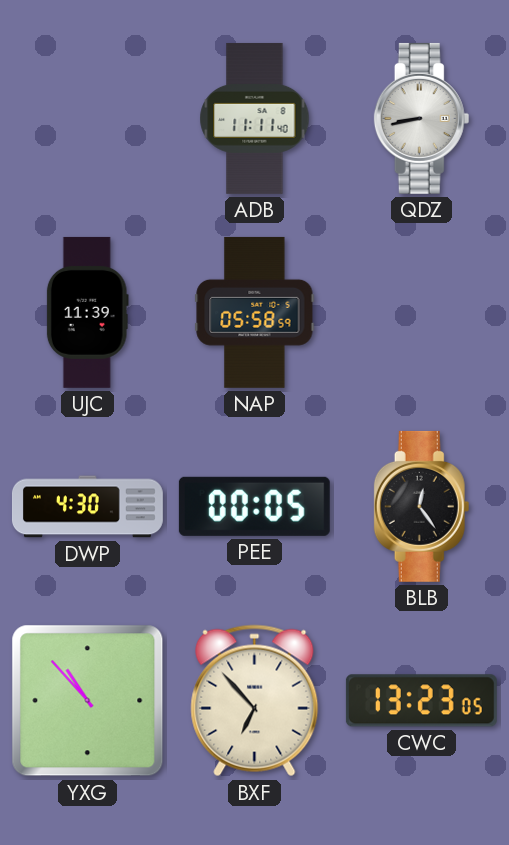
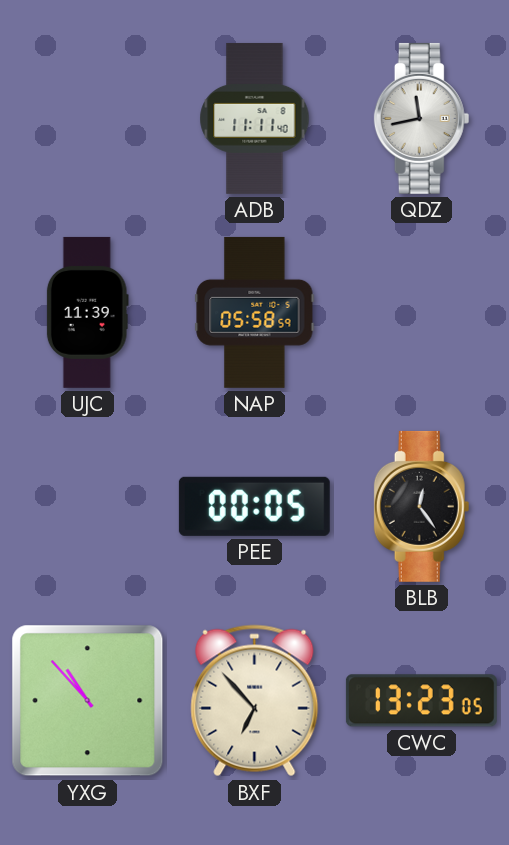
QDZ: 8:43 -> 11:43
DWP: 4:30 -> none
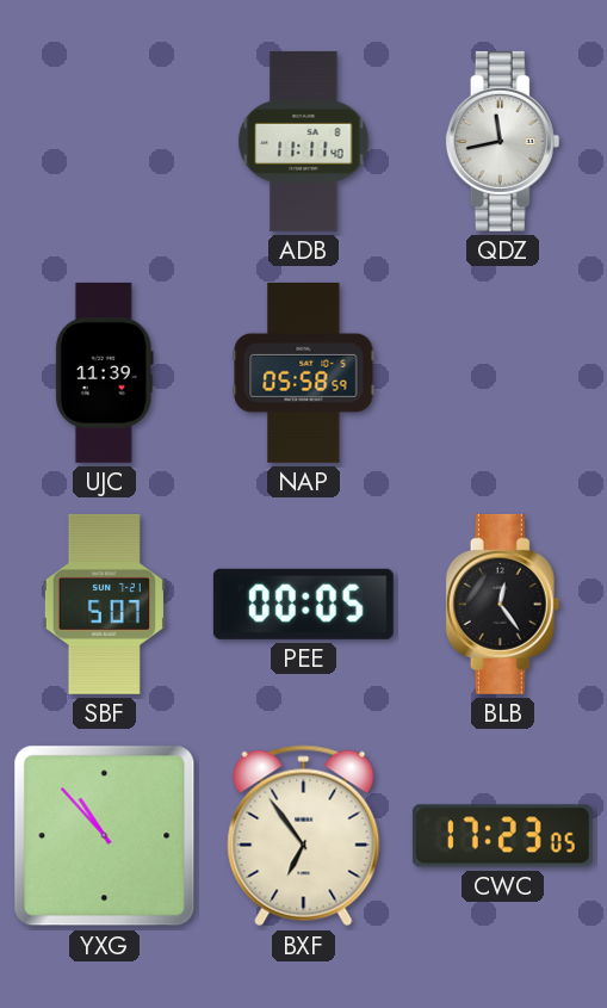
SBF: none -> 5:07
BXF: 6:53 -> 6:54
CWC: 13:23 -> 17:23
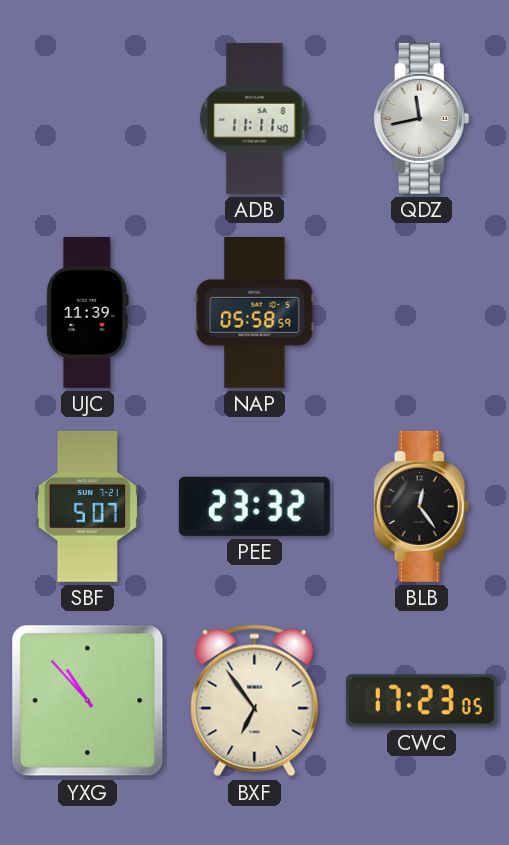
PEE: 00:05 -> 23:32
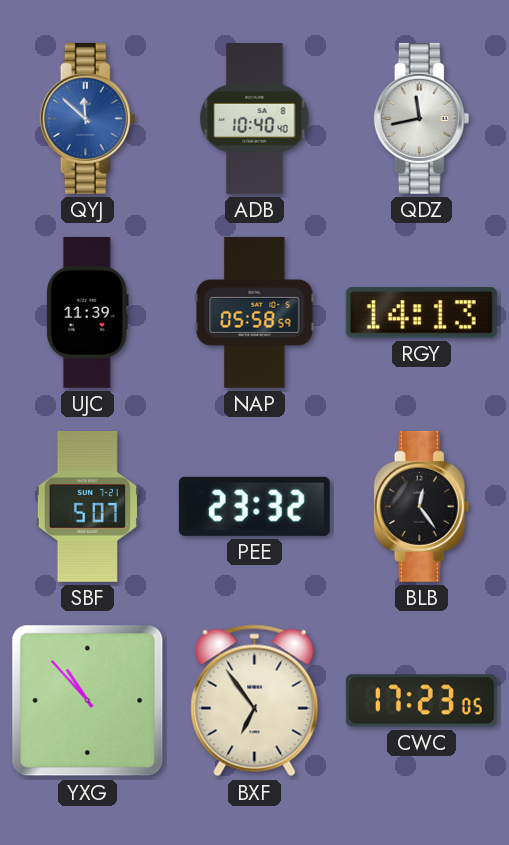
QYJ: none -> 11:52
ADB: 11:11 -> 10:40
RGY: none -> 14:13
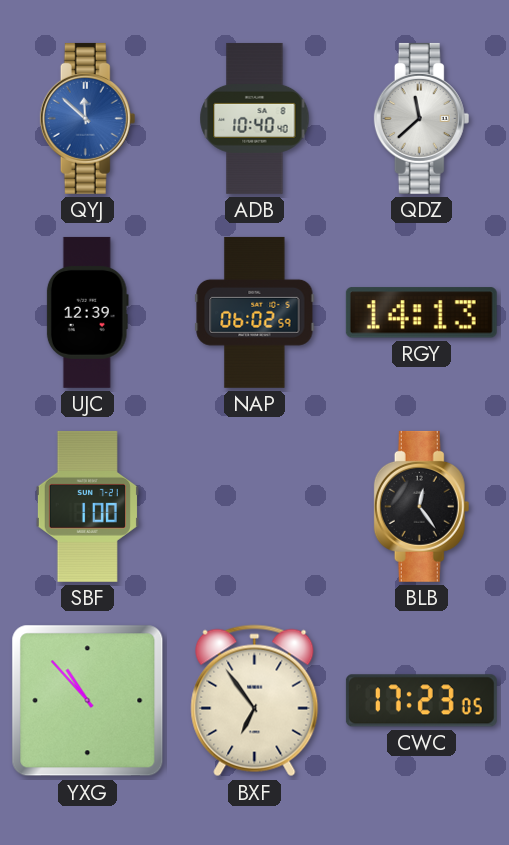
QDZ: 11:43 -> 11:38
UJC: 11:39 -> 12:39
NAP: 05:58 -> 06:02
SBF: 5:07 -> 1:00
PEE: 23:32 -> none
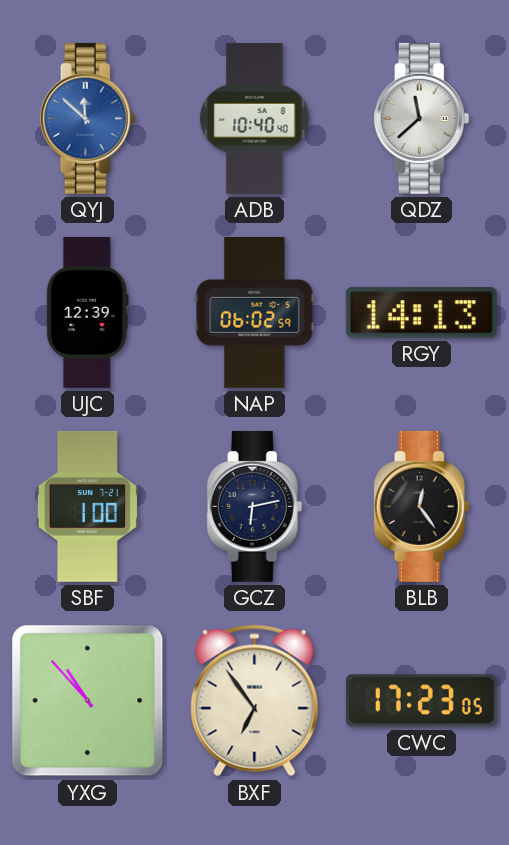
GCZ: none -> 6:13
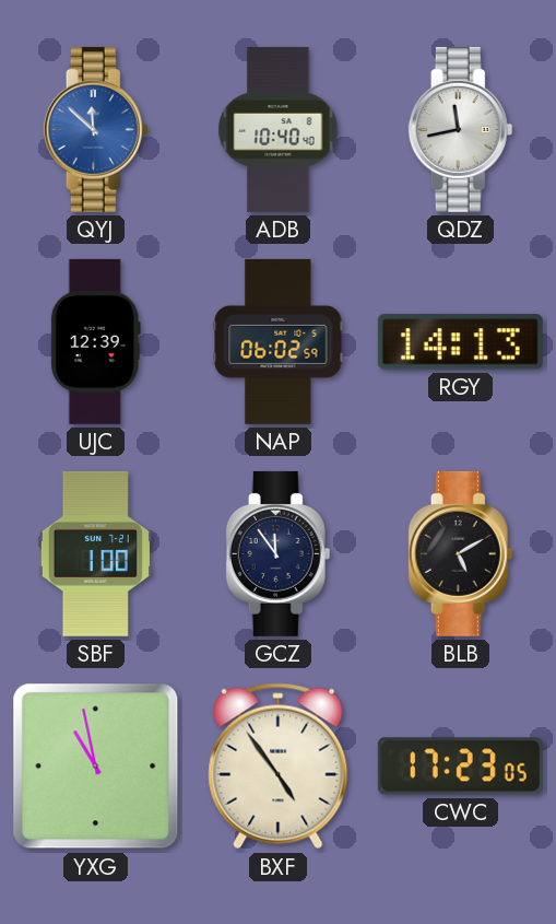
QDZ: 11:38 -> 11:43
GCZ: 6:13 -> 11:54
BLB: 12:24 -> 5:10
YXG: 10:53 -> 10:58
BXF: 6:54 -> 4:54
